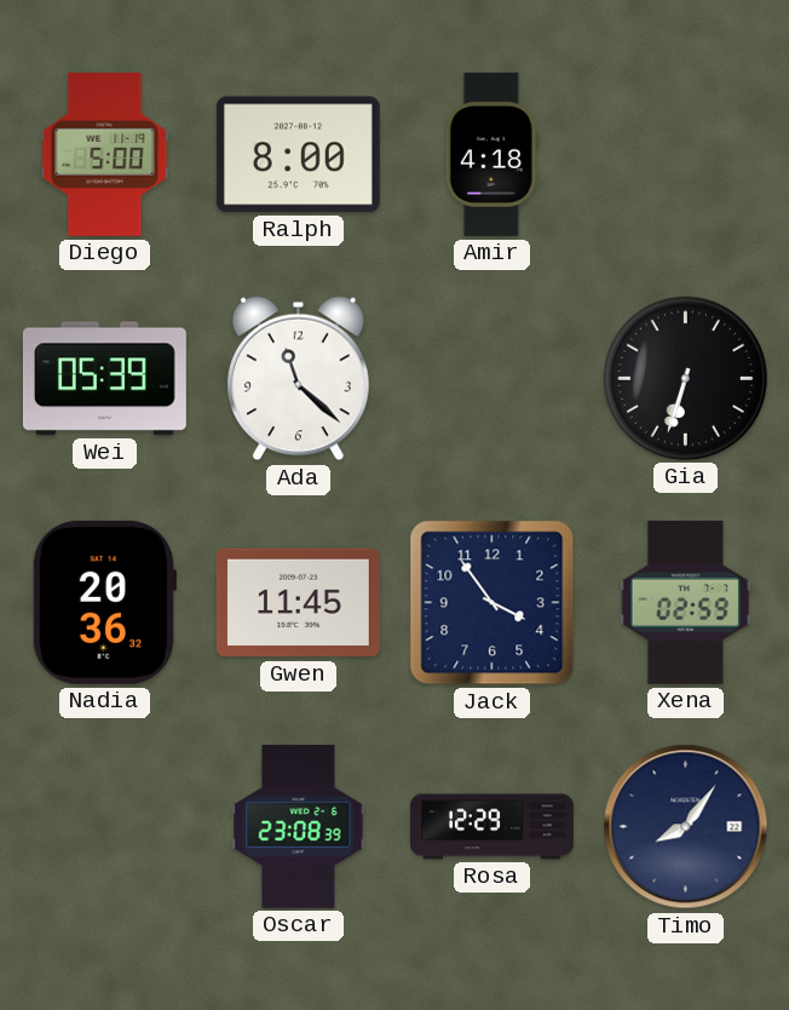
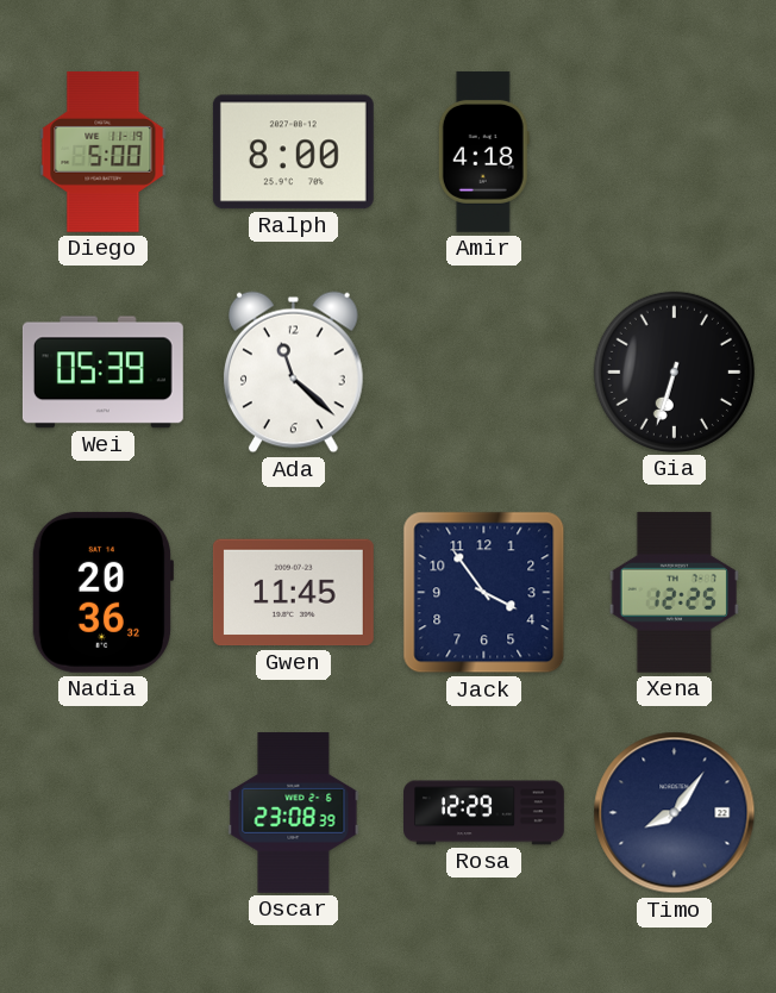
Xena: 02:59 -> 12:25
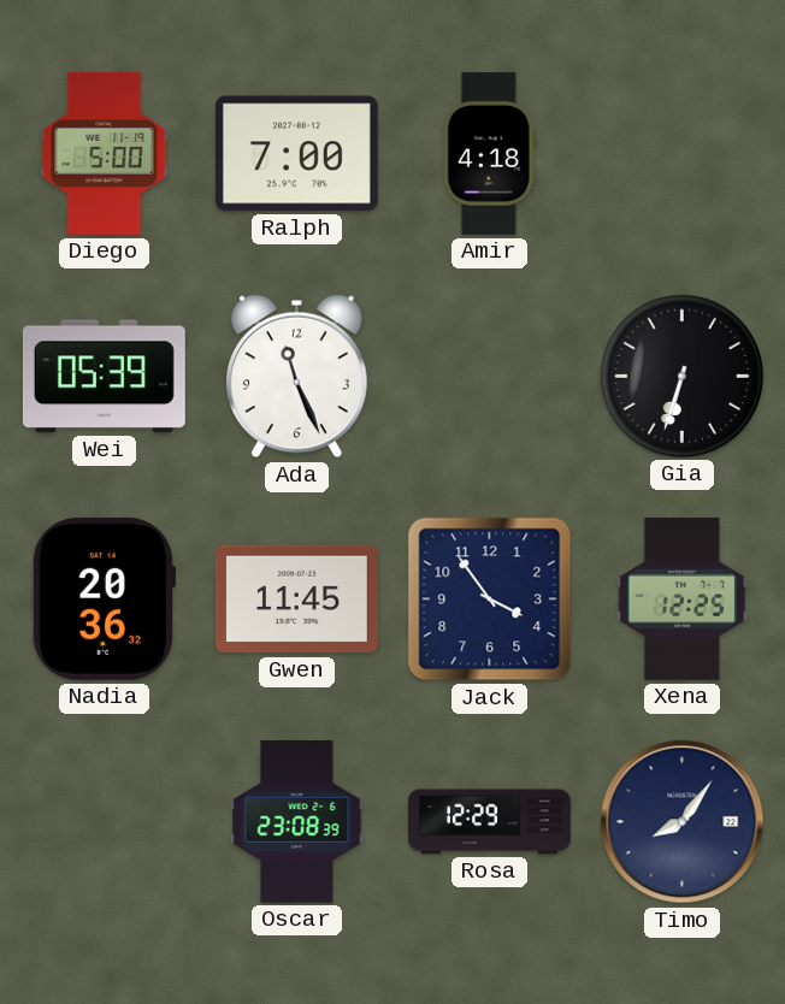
Ralph: 8:00 -> 7:00
Ada: 11:22 -> 11:26
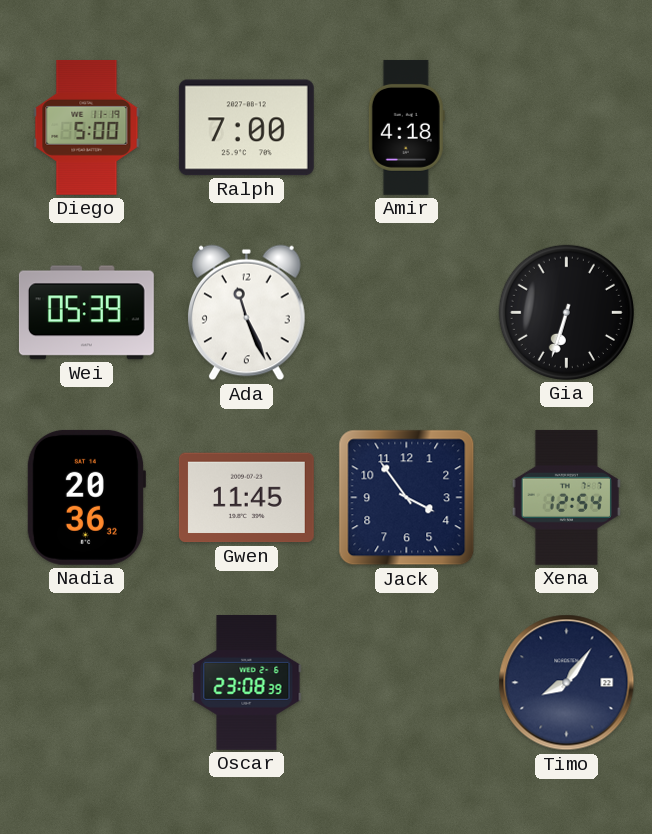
Xena: 12:25 -> 12:54
Rosa: 12:29 -> none
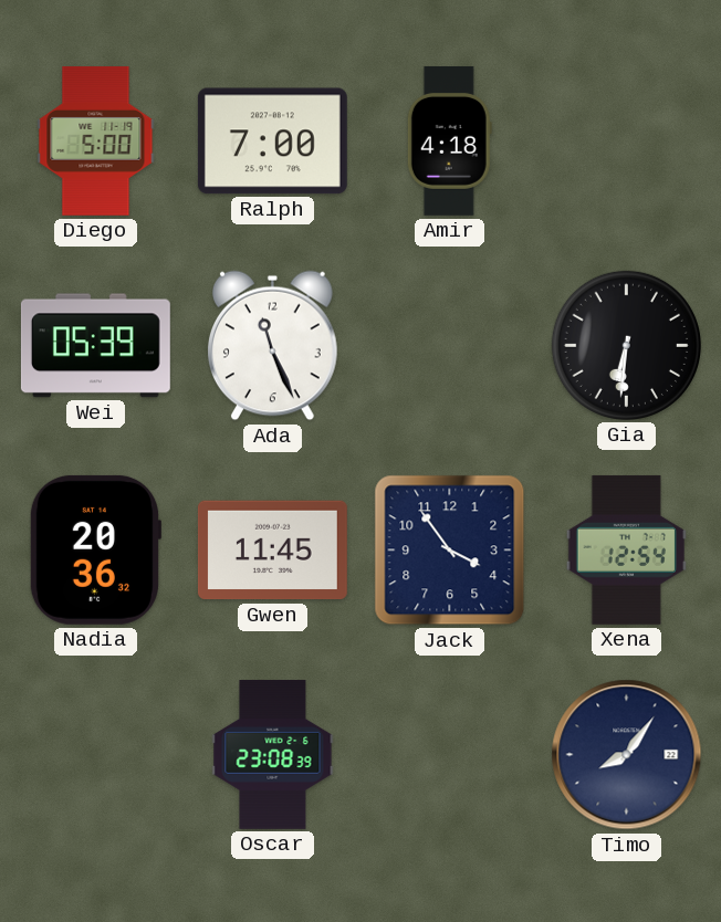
Gia: 6:33 -> 6:31
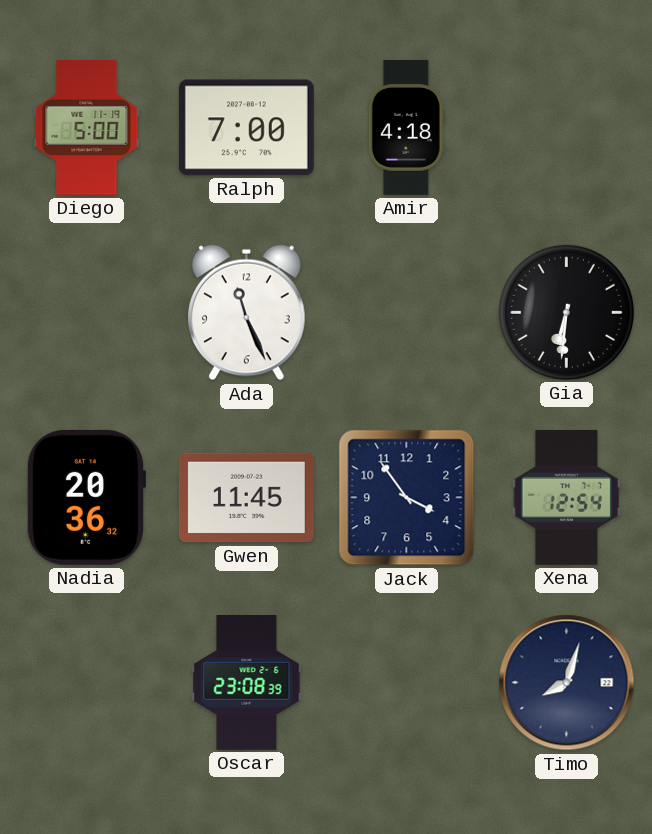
Wei: 05:39 -> none
Timo: 8:06 -> 8:03
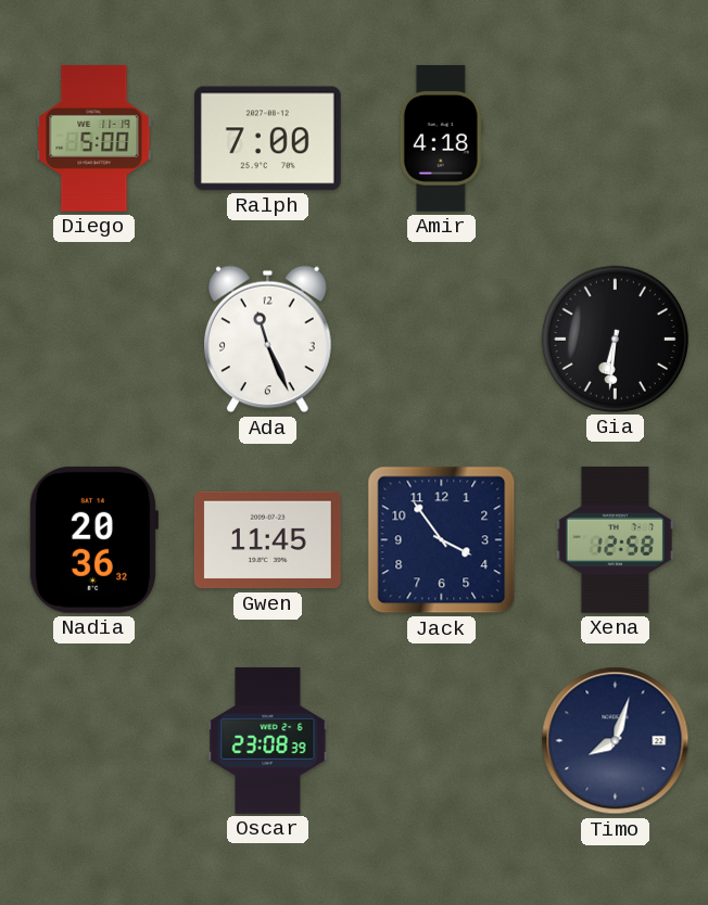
Xena: 12:54 -> 12:58
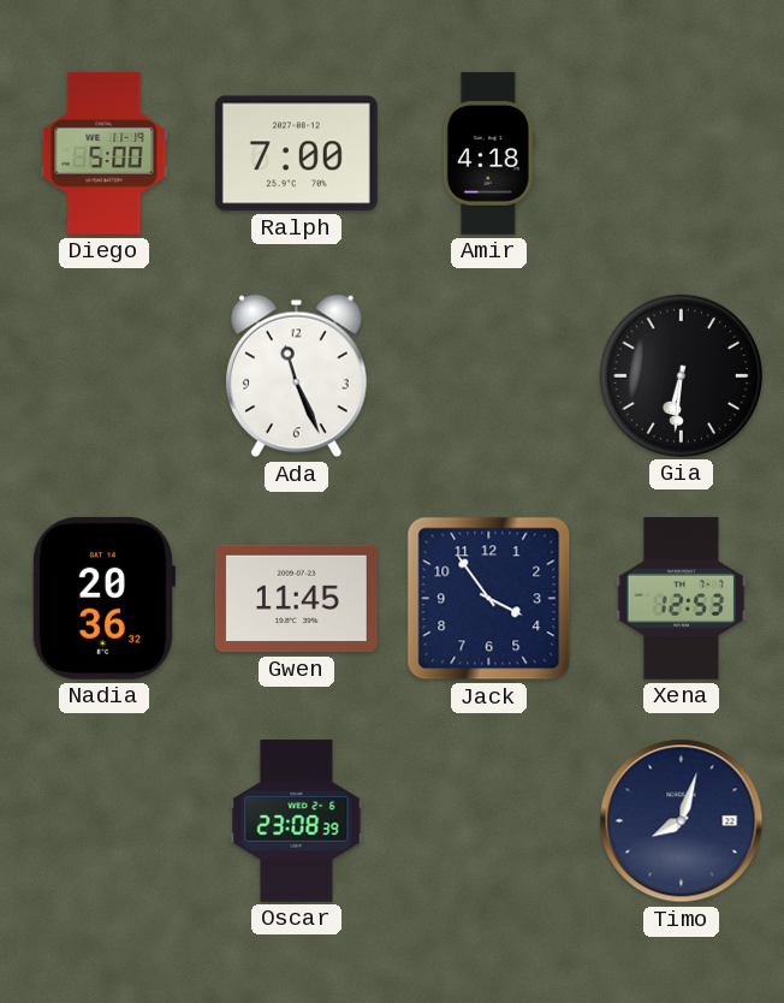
Xena: 12:58 -> 12:53
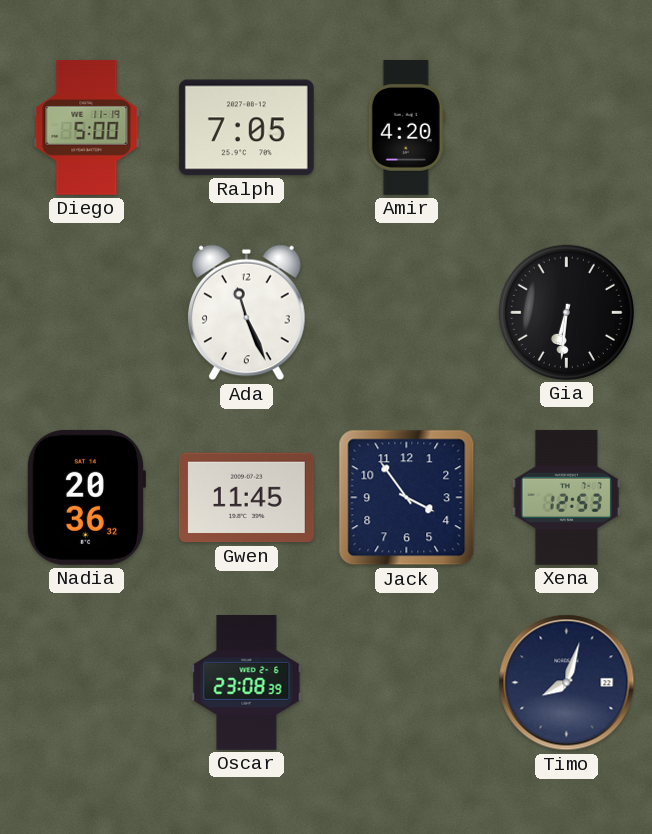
Ralph: 7:00 -> 7:05
Amir: 4:18 -> 4:20
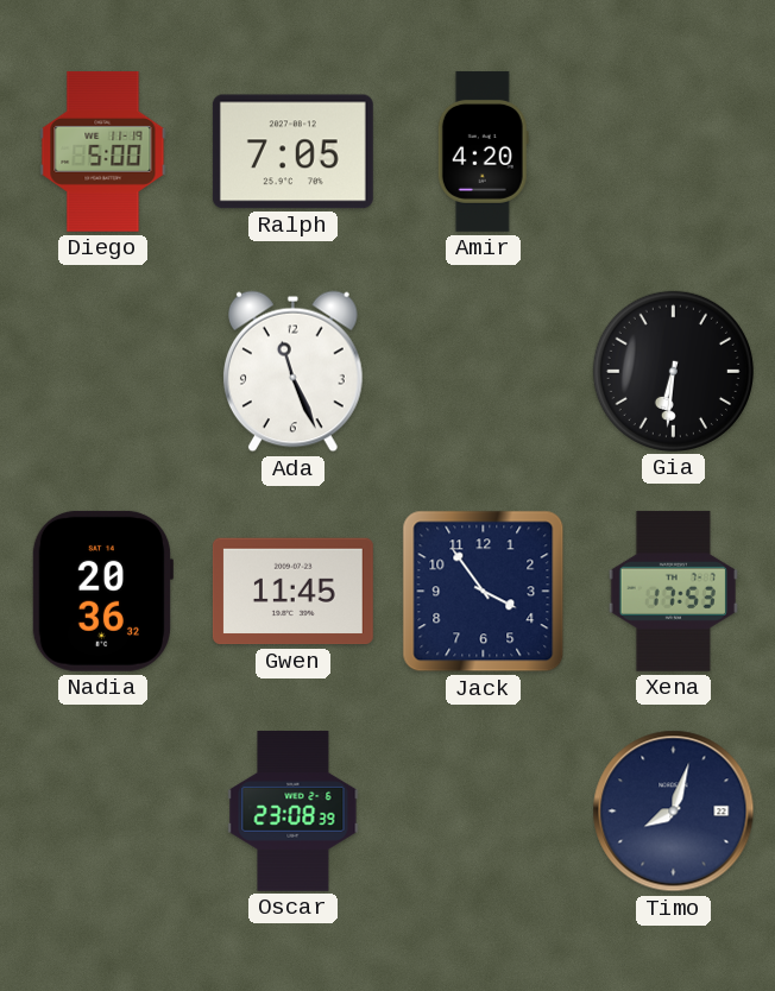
Xena: 12:53 -> 17:53
